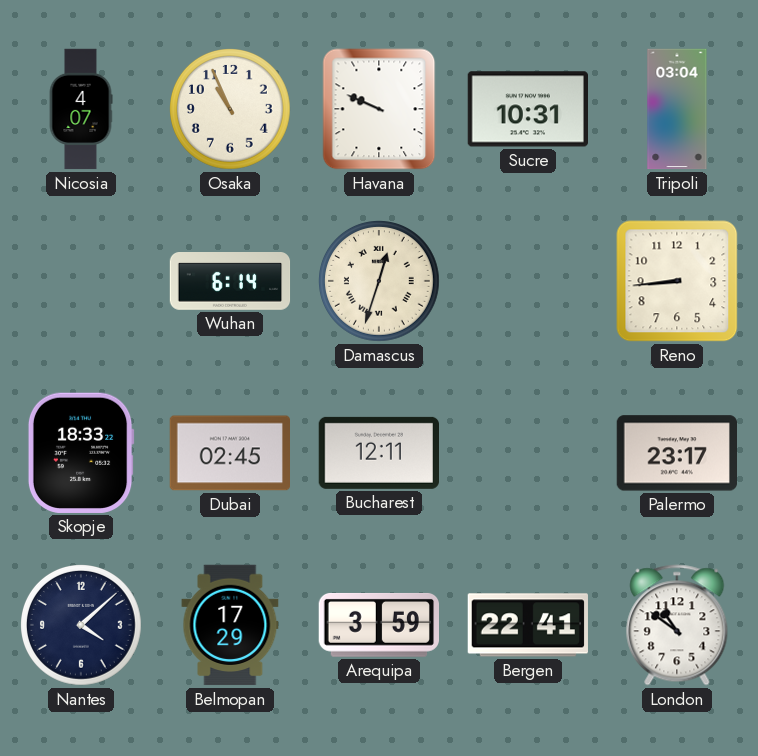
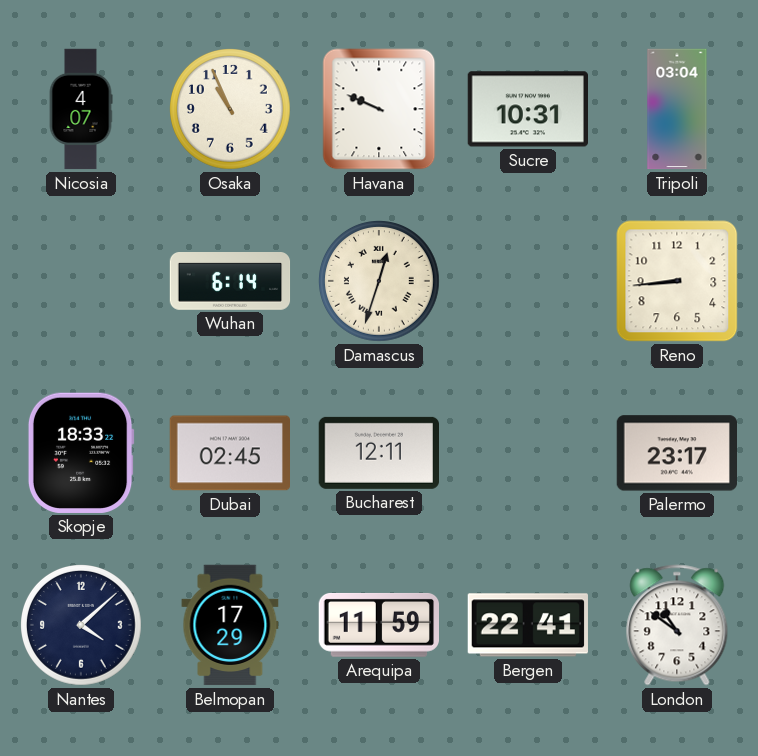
Arequipa: 3:59 -> 11:59
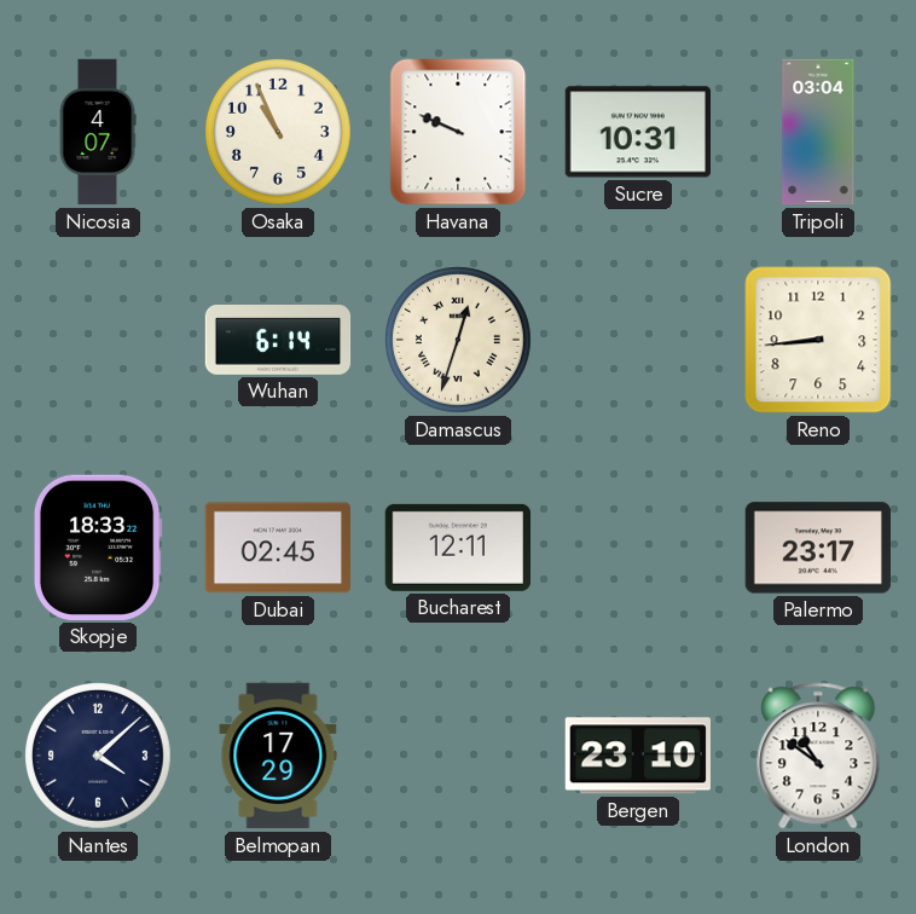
Arequipa: 11:59 -> none
Bergen: 22:41 -> 23:10
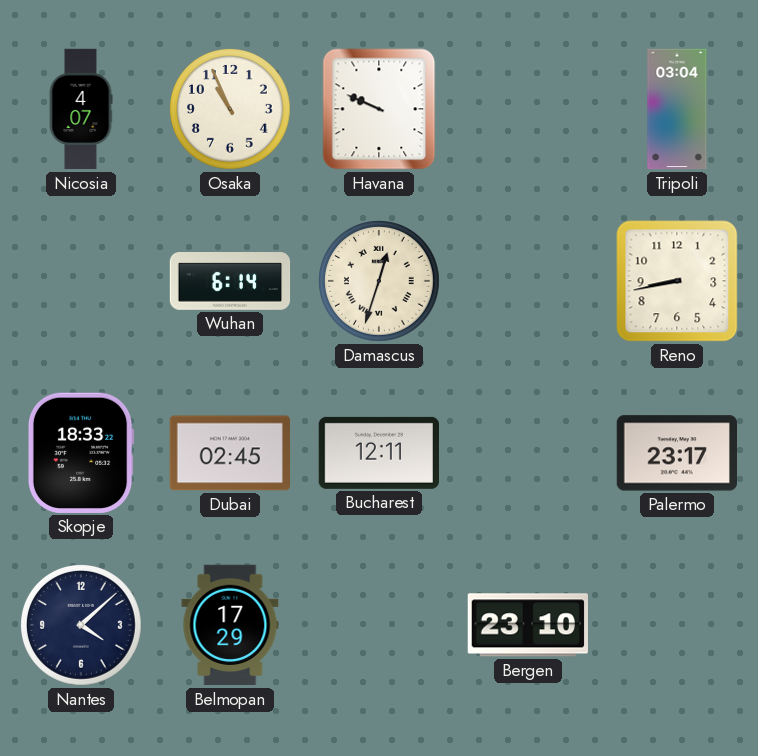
Sucre: 10:31 -> none
Reno: 8:44 -> 8:43
London: 10:51 -> none
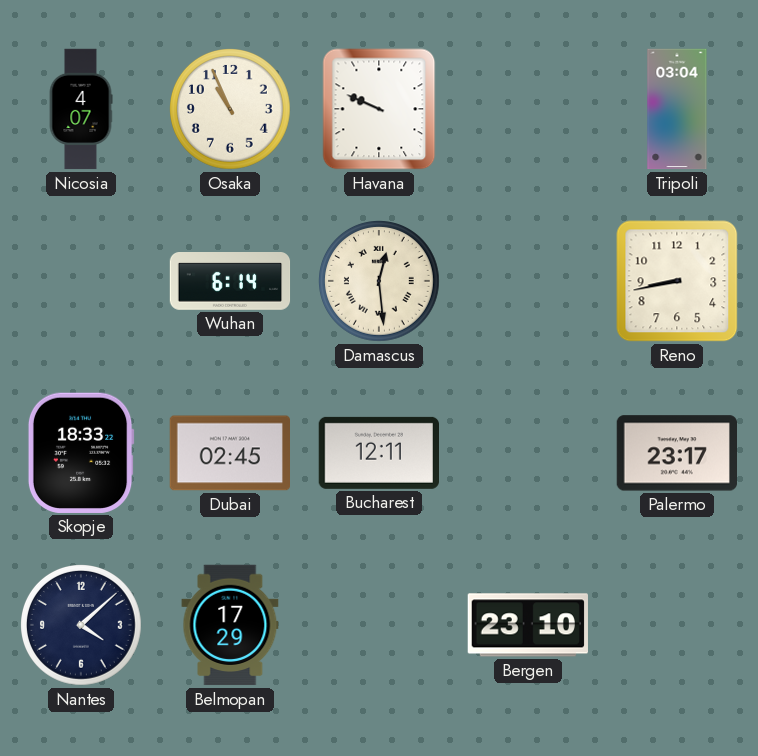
Damascus: 12:33 -> 12:29
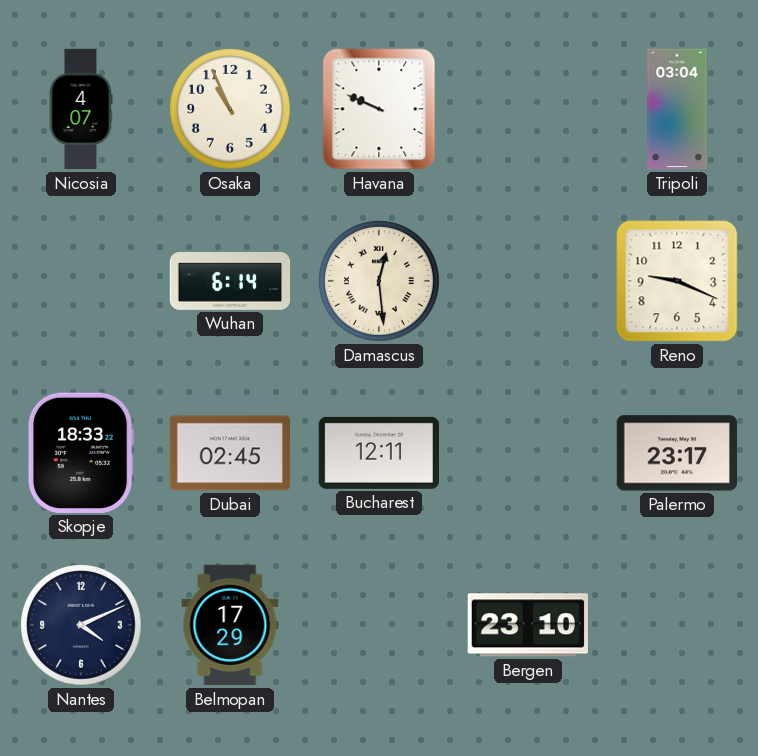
Reno: 8:43 -> 9:19
Nantes: 4:08 -> 4:11
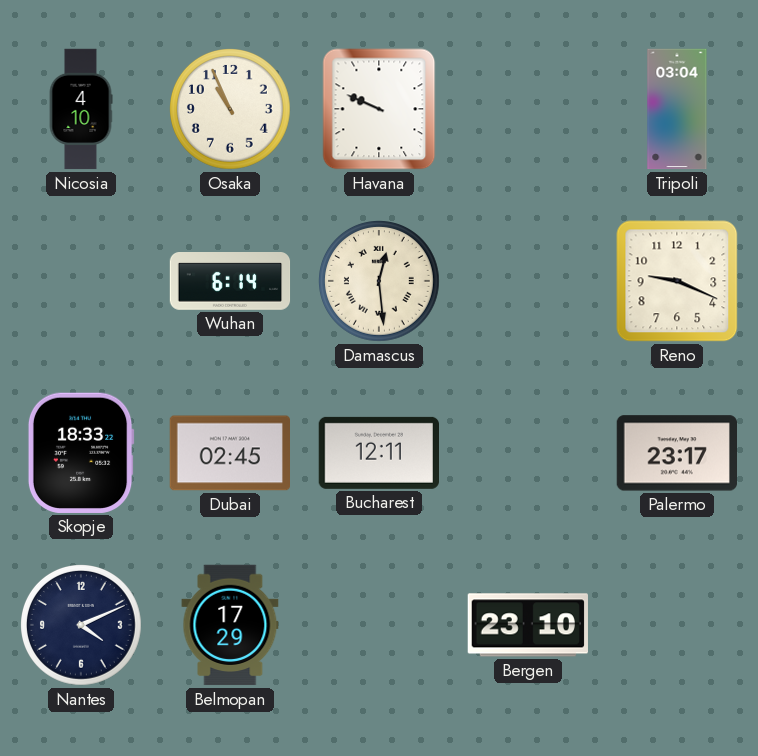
Nicosia: 4:07 -> 4:10
